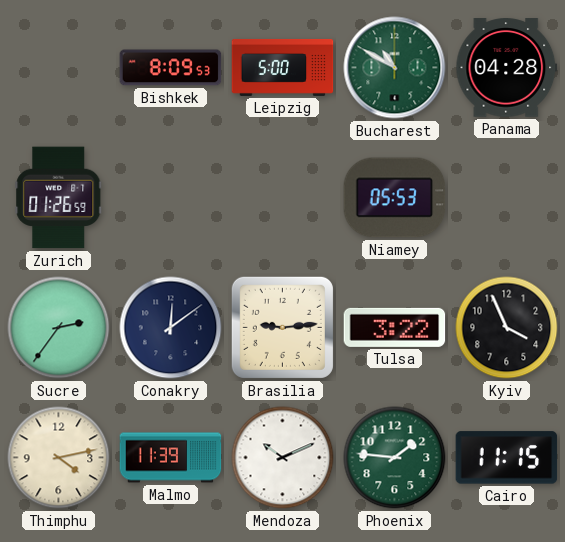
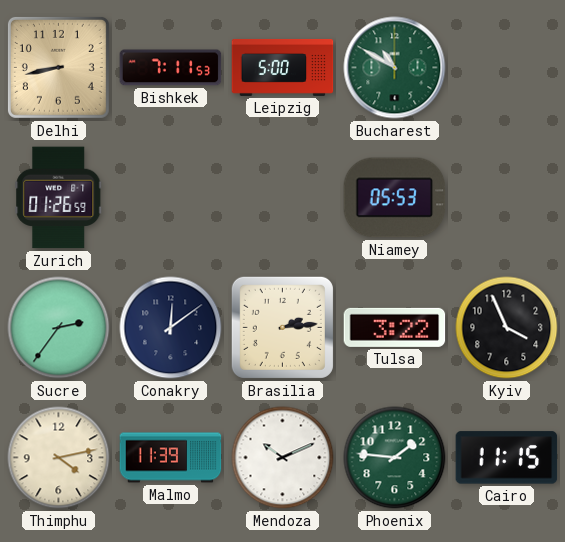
Delhi: none -> 8:43
Bishkek: 8:09 -> 7:11
Panama: 04:28 -> none
Brasilia: 9:14 -> 2:14
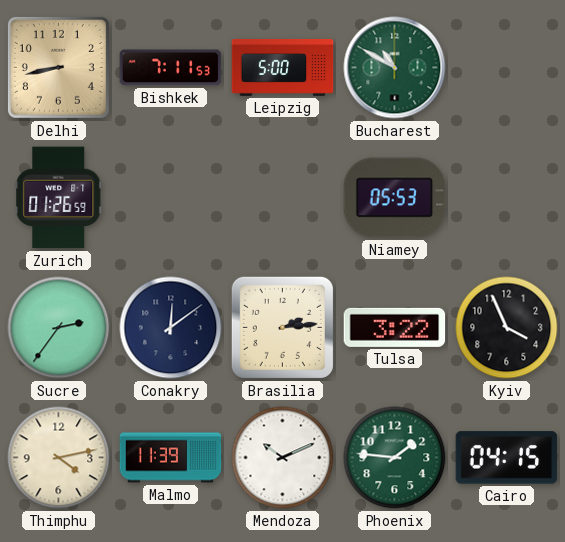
Cairo: 11:15 -> 04:15
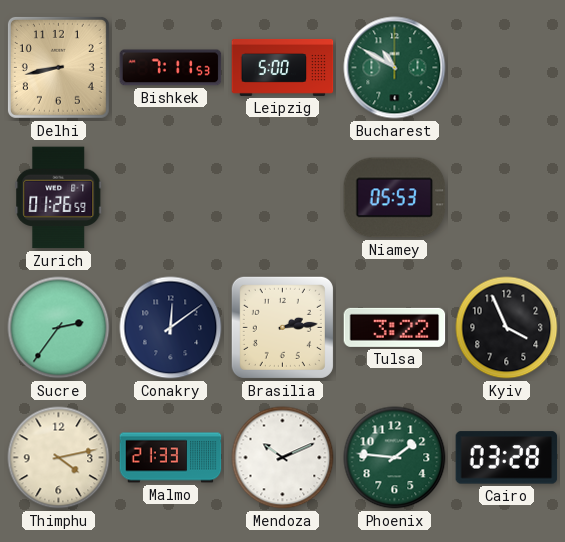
Malmo: 11:39 -> 21:33
Cairo: 04:15 -> 03:28
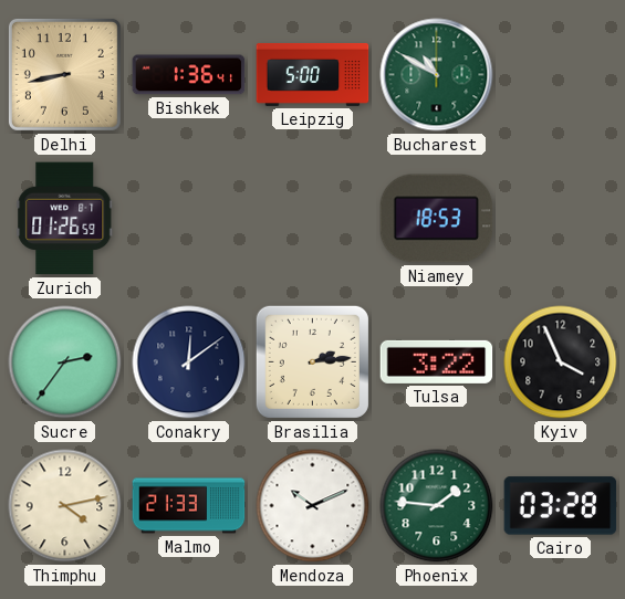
Bishkek: 7:11 -> 1:36
Niamey: 05:53 -> 18:53
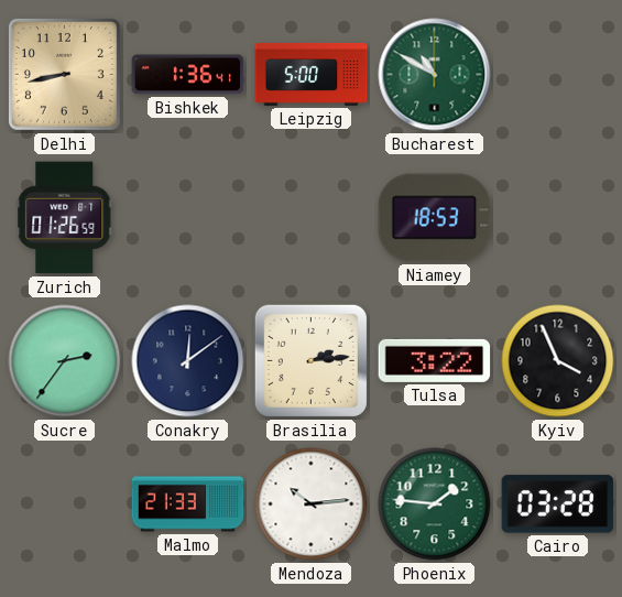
Thimphu: 4:13 -> none
Mendoza: 10:11 -> 10:14
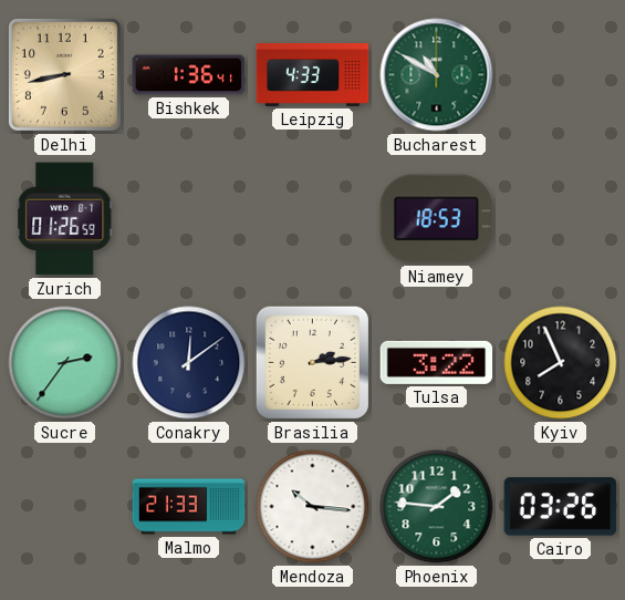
Leipzig: 5:00 -> 4:33
Kyiv: 3:56 -> 7:56
Mendoza: 10:14 -> 10:16
Cairo: 03:28 -> 03:26
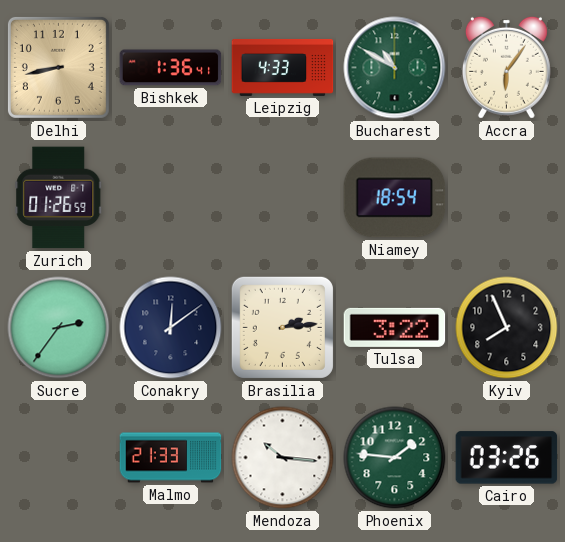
Accra: none -> 6:06
Niamey: 18:53 -> 18:54
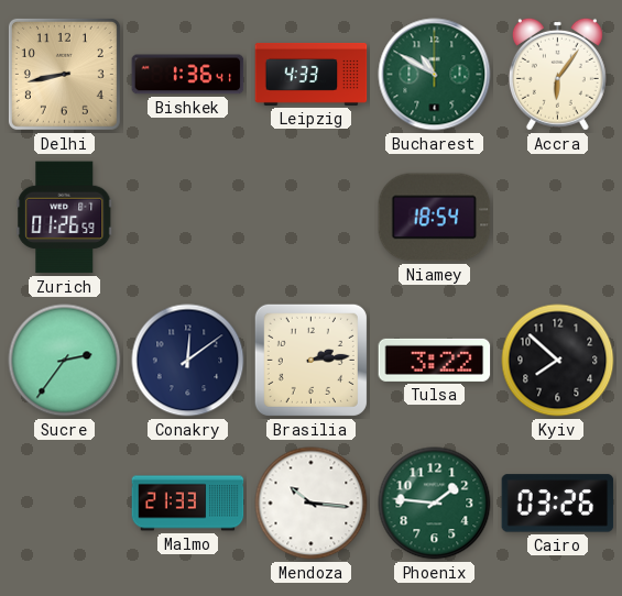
Kyiv: 7:56 -> 7:52
